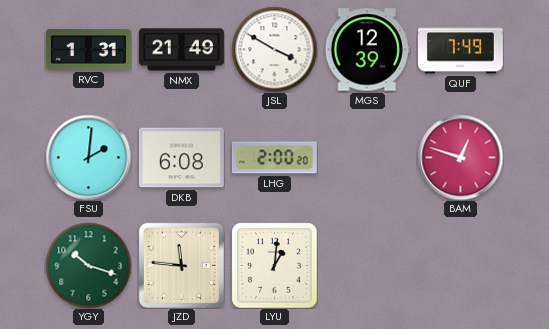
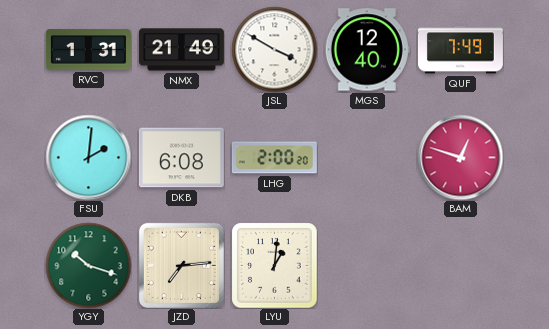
MGS: 12:39 -> 12:40
JZD: 11:46 -> 7:14
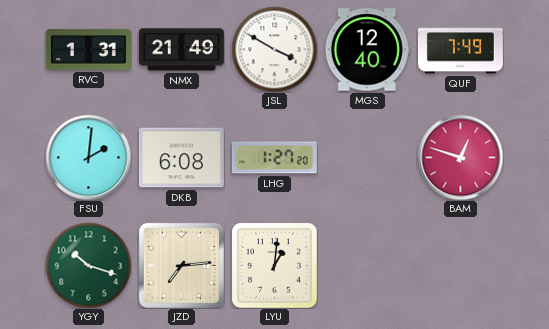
LHG: 2:00 -> 1:27
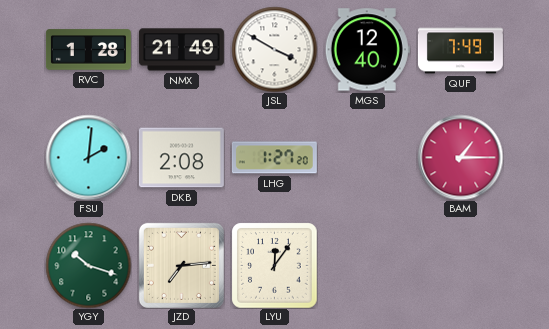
RVC: 1:31 -> 1:28
DKB: 6:08 -> 2:08
BAM: 12:48 -> 1:15
LYU: 1:01 -> 12:06
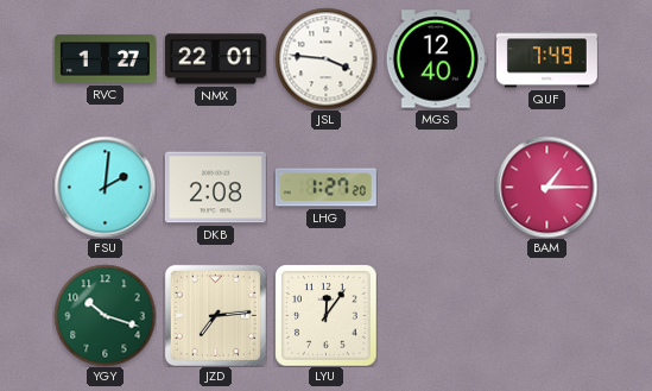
RVC: 1:28 -> 1:27
NMX: 21:49 -> 22:01
JSL: 3:50 -> 3:46
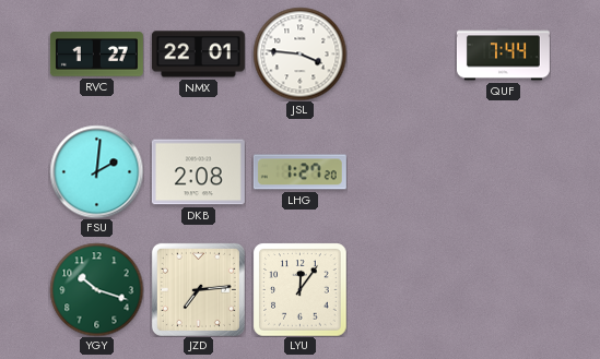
MGS: 12:40 -> none
QUF: 7:49 -> 7:44
BAM: 1:15 -> none
